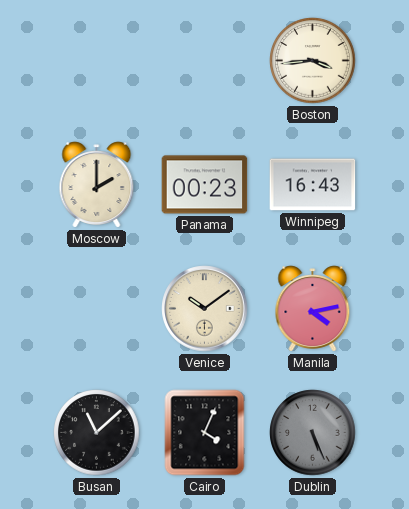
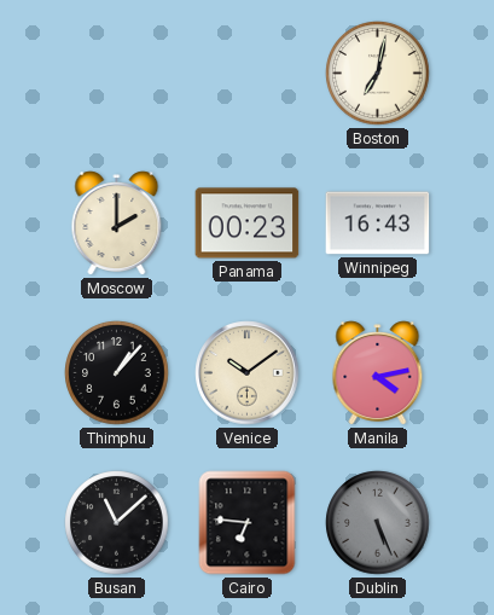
Boston: 3:44 -> 7:02
Thimphu: none -> 1:07
Cairo: 4:04 -> 6:46
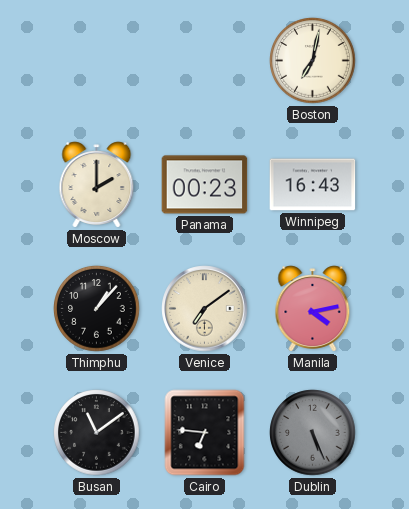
Venice: 10:09 -> 7:09
Busan: 11:08 -> 11:09
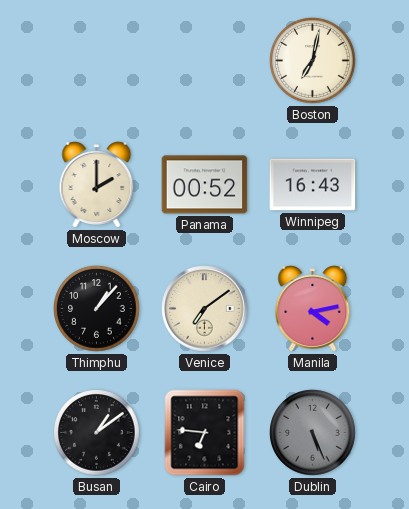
Panama: 00:23 -> 00:52
Busan: 11:09 -> 1:09
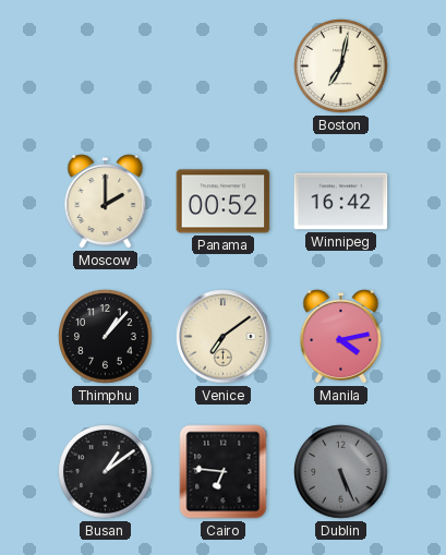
Winnipeg: 16:43 -> 16:42
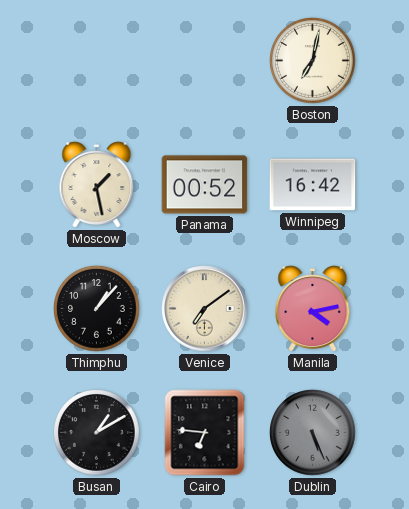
Moscow: 2:00 -> 1:28
Busan: 1:09 -> 1:10
